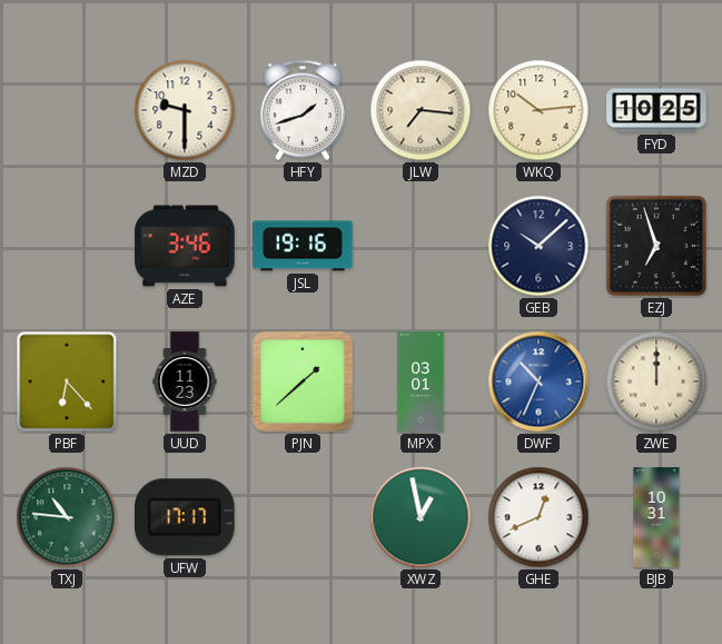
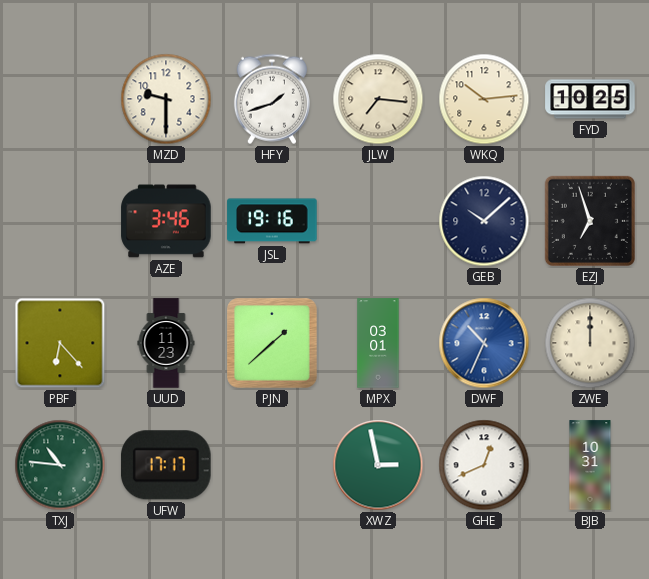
XWZ: 12:58 -> 2:58
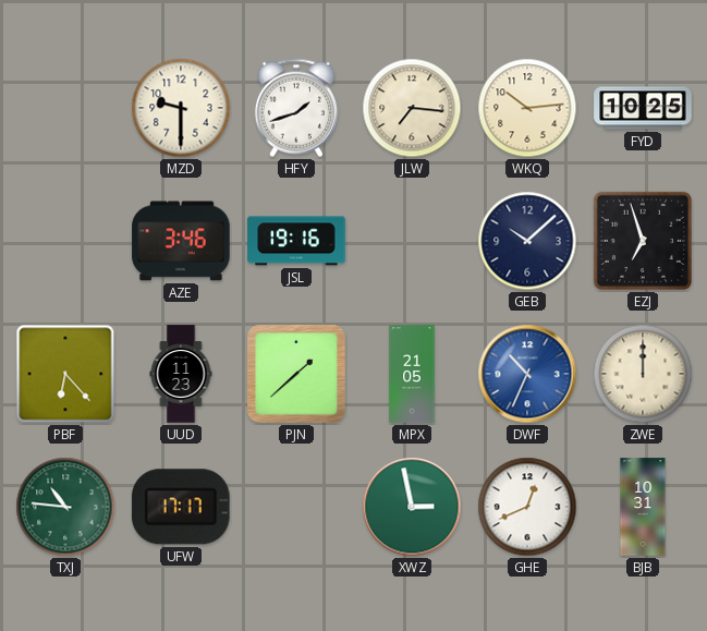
MPX: 03:01 -> 21:05
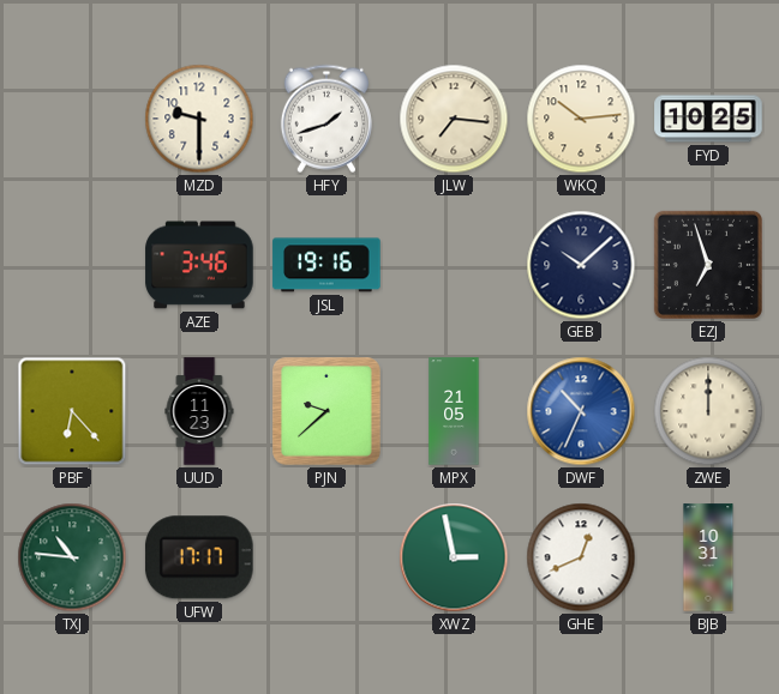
PJN: 1:38 -> 9:38
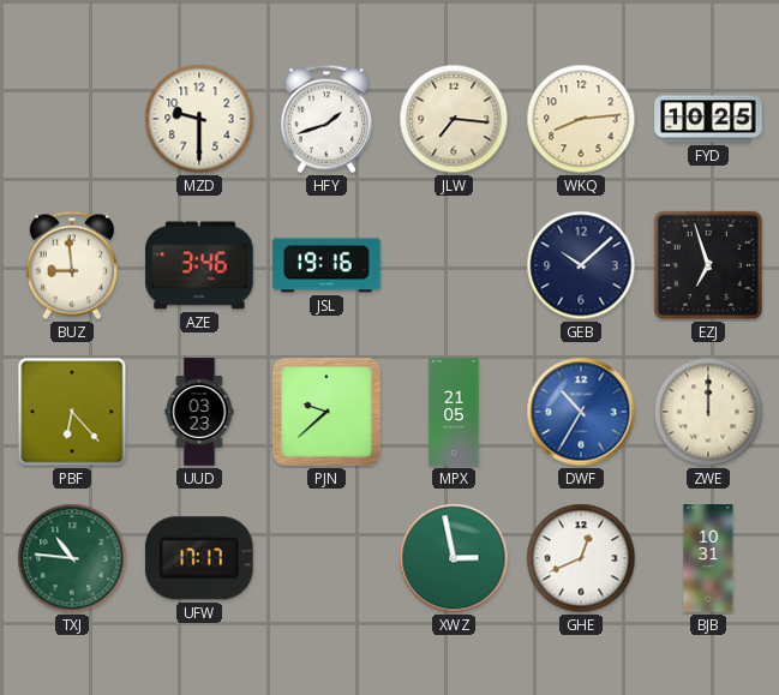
WKQ: 10:14 -> 8:14
BUZ: none -> 8:59
UUD: 11:23 -> 03:23
DWF: 10:34 -> 10:35
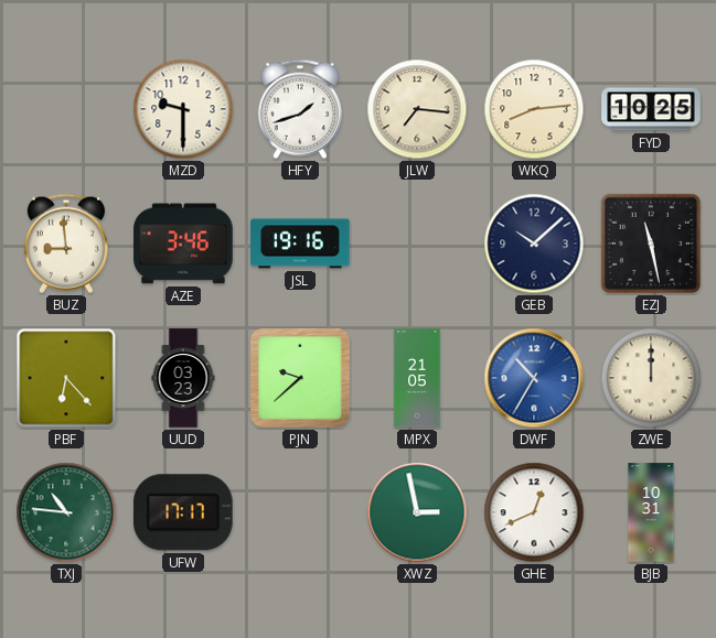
EZJ: 6:57 -> 11:28
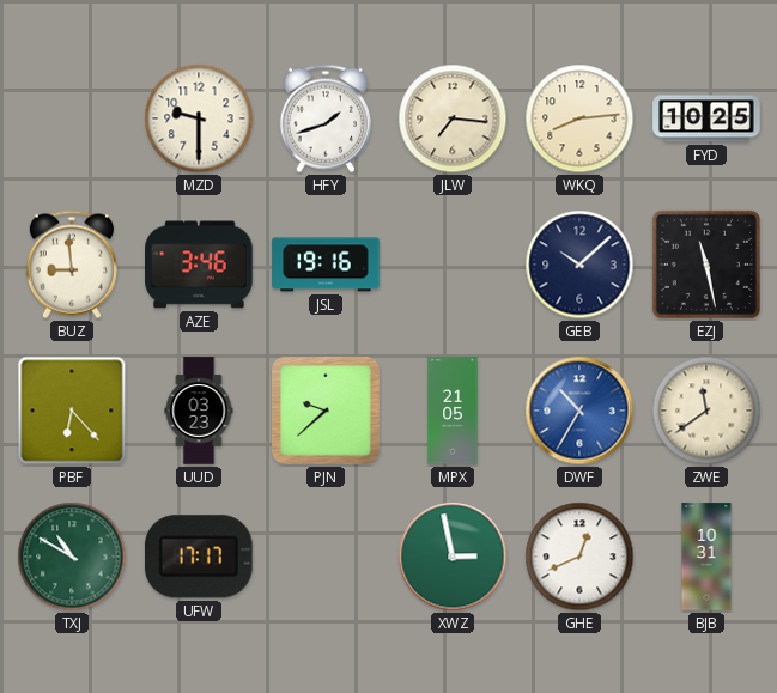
ZWE: 12:00 -> 11:39
TXJ: 10:46 -> 10:50
